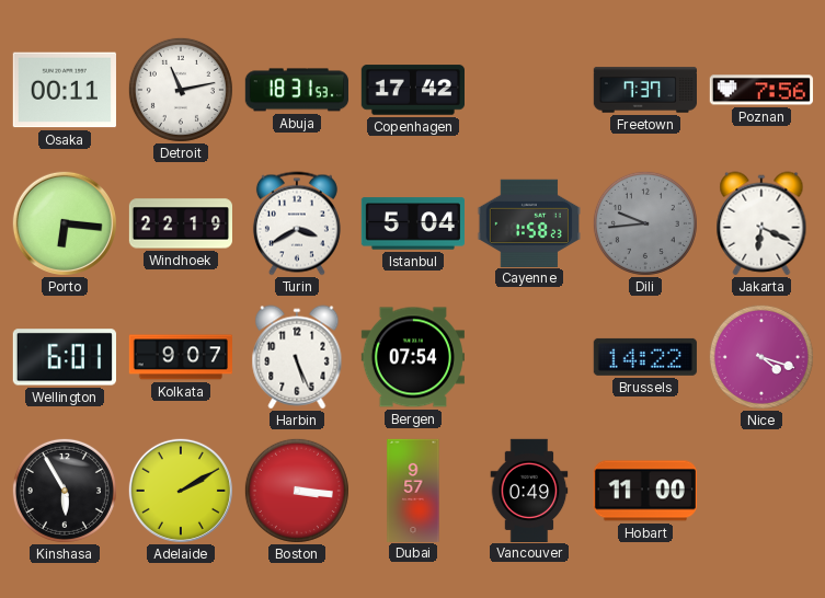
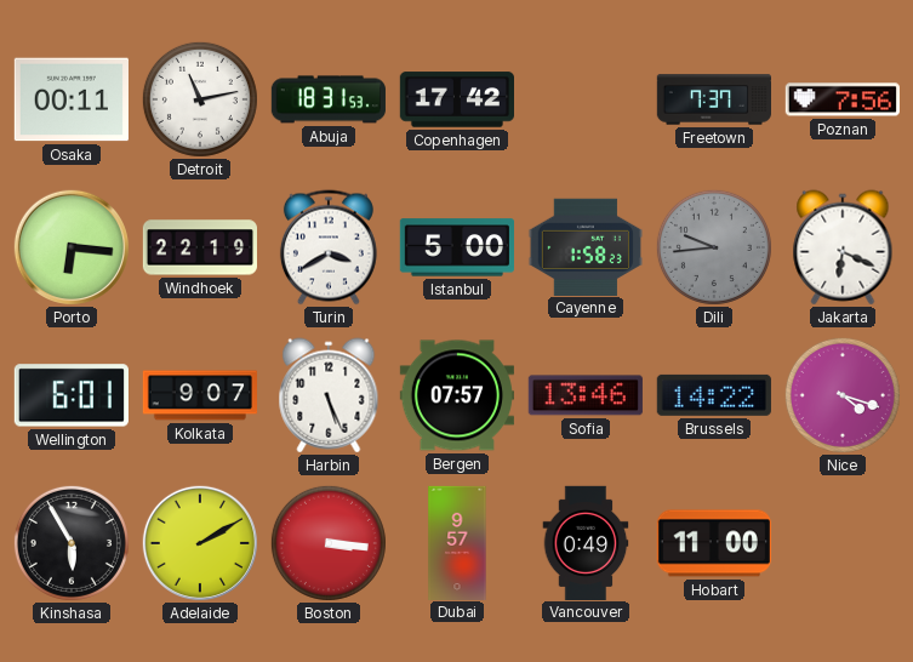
Istanbul: 5:04 -> 5:00
Bergen: 07:54 -> 07:57
Sofia: none -> 13:46
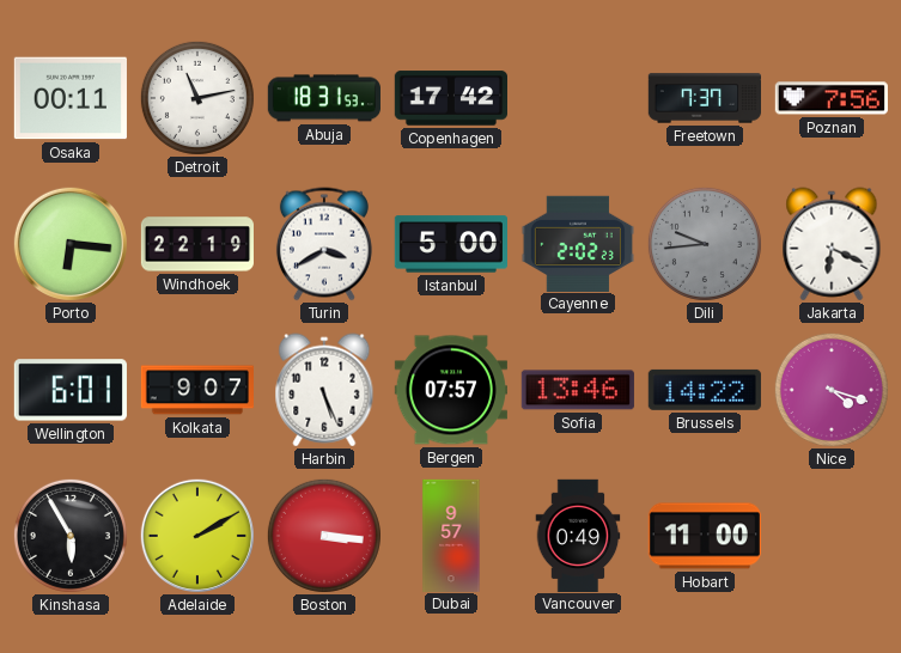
Cayenne: 1:58 -> 2:02
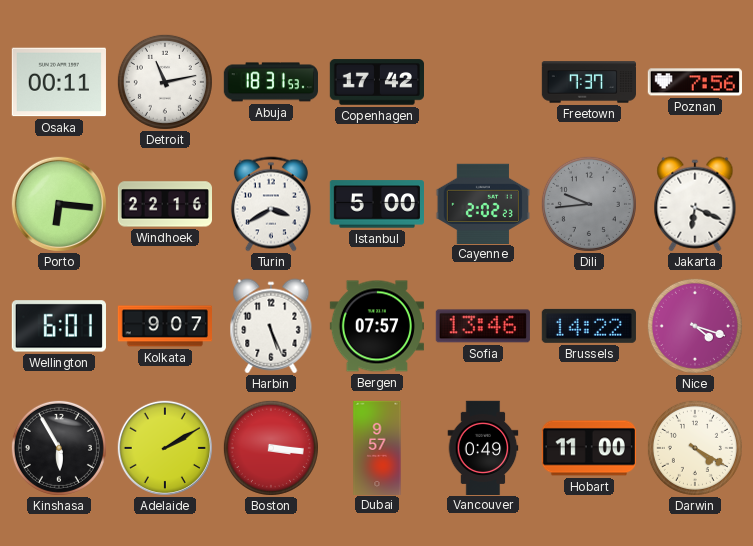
Windhoek: 22:19 -> 22:16
Darwin: none -> 4:20
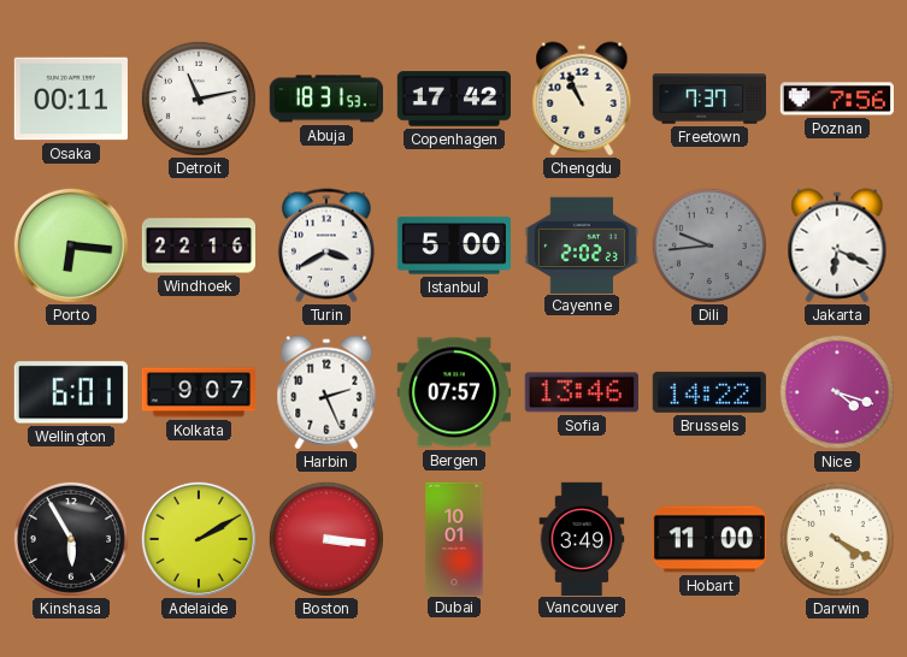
Chengdu: none -> 10:56
Harbin: 5:26 -> 2:26
Dubai: 9:57 -> 10:01
Vancouver: 0:49 -> 3:49
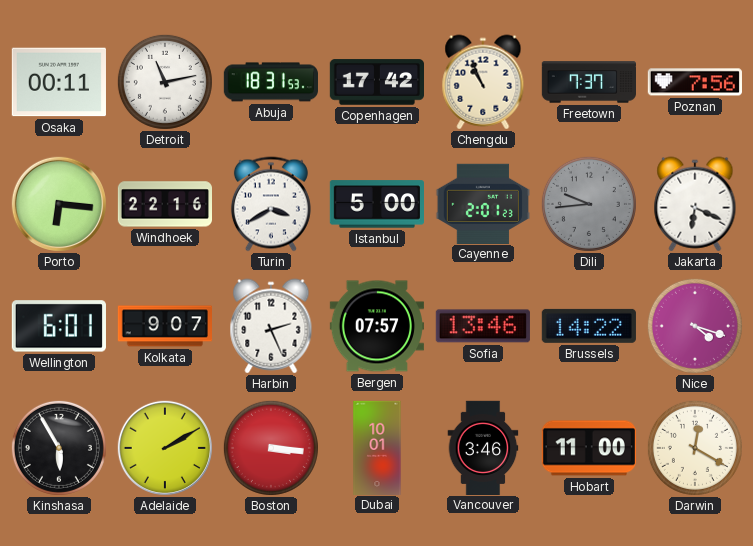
Cayenne: 2:02 -> 2:01
Vancouver: 3:49 -> 3:46
Darwin: 4:20 -> 12:20
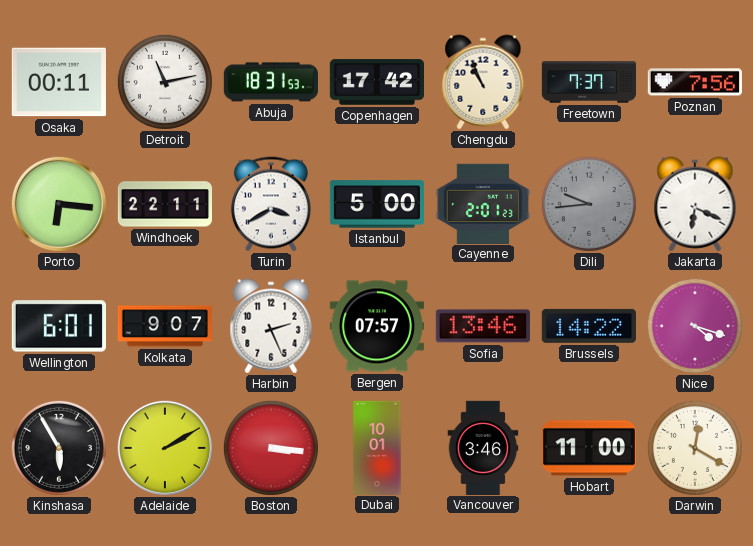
Windhoek: 22:16 -> 22:11
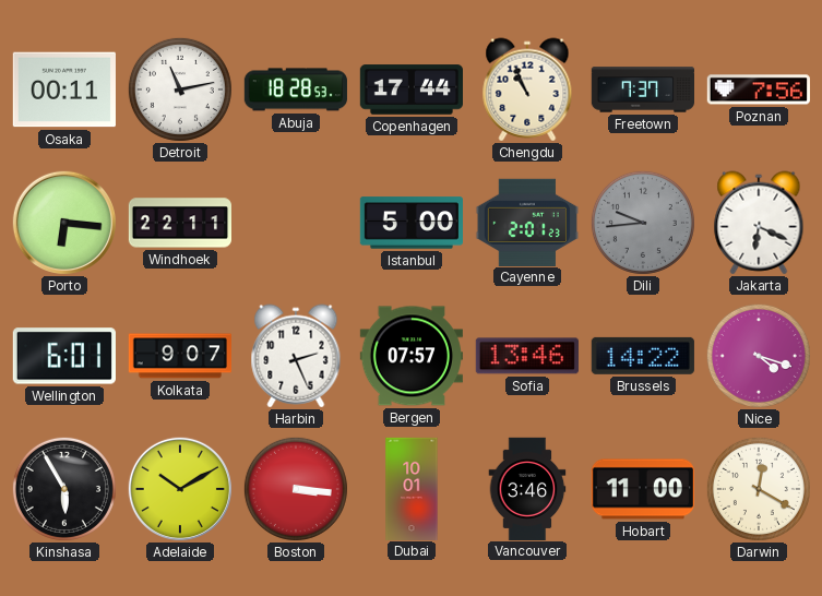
Abuja: 18:31 -> 18:28
Copenhagen: 17:42 -> 17:44
Turin: 3:40 -> none
Adelaide: 2:10 -> 10:10
